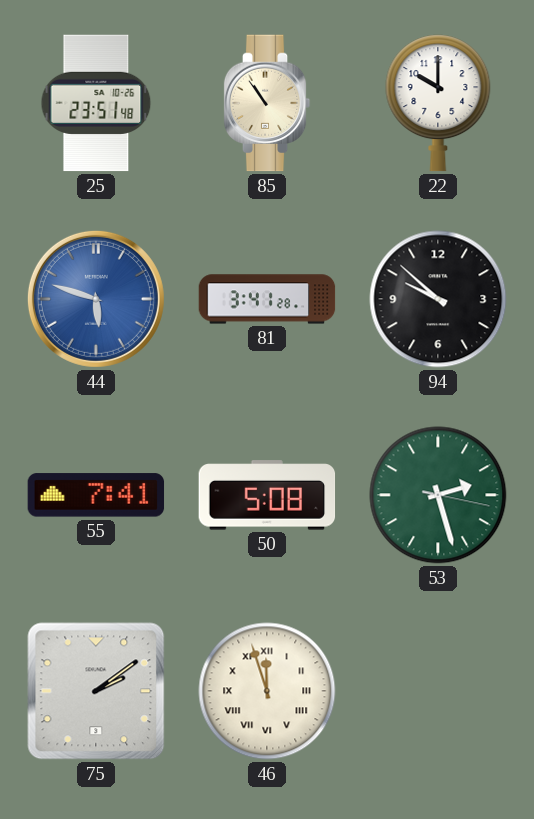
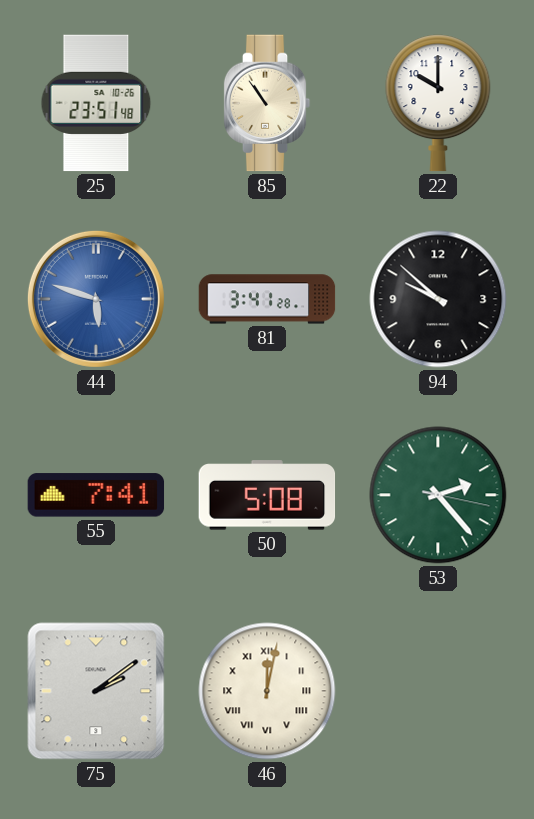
53: 2:27 -> 2:23
46: 11:57 -> 12:02
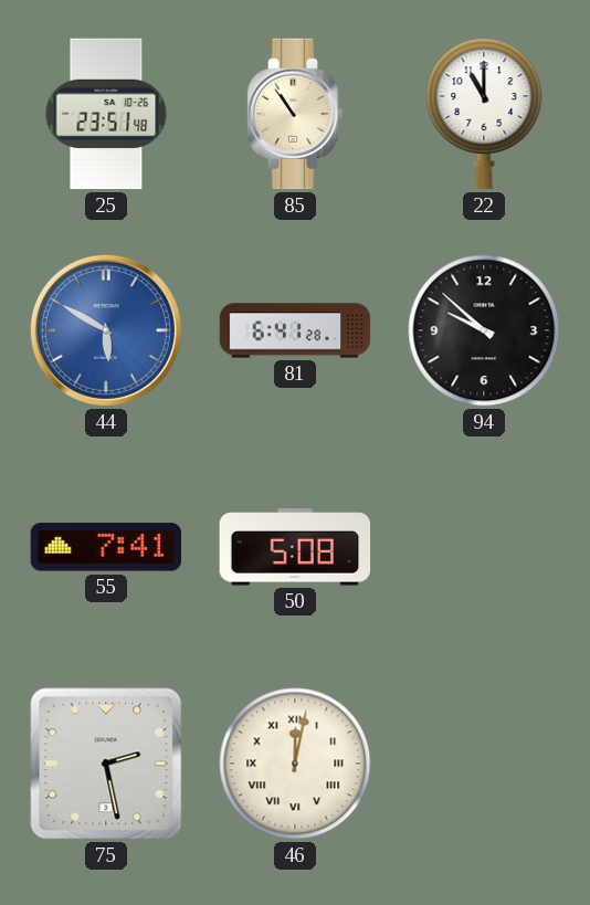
22: 10:00 -> 11:00
44: 5:48 -> 5:50
81: 3:41 -> 6:41
53: 2:23 -> none
75: 2:09 -> 2:28
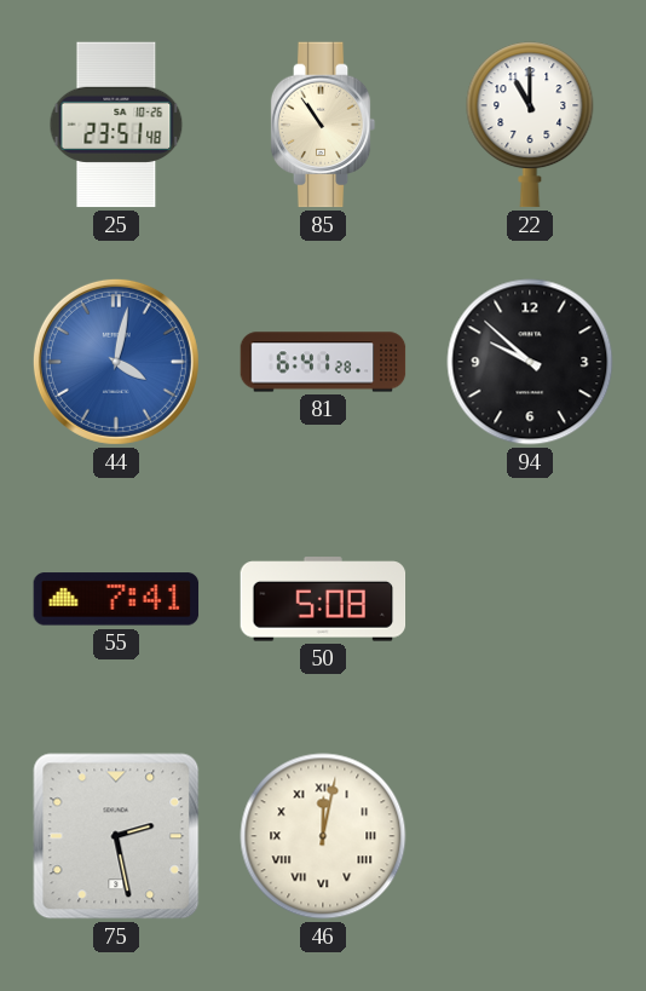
44: 5:50 -> 4:02
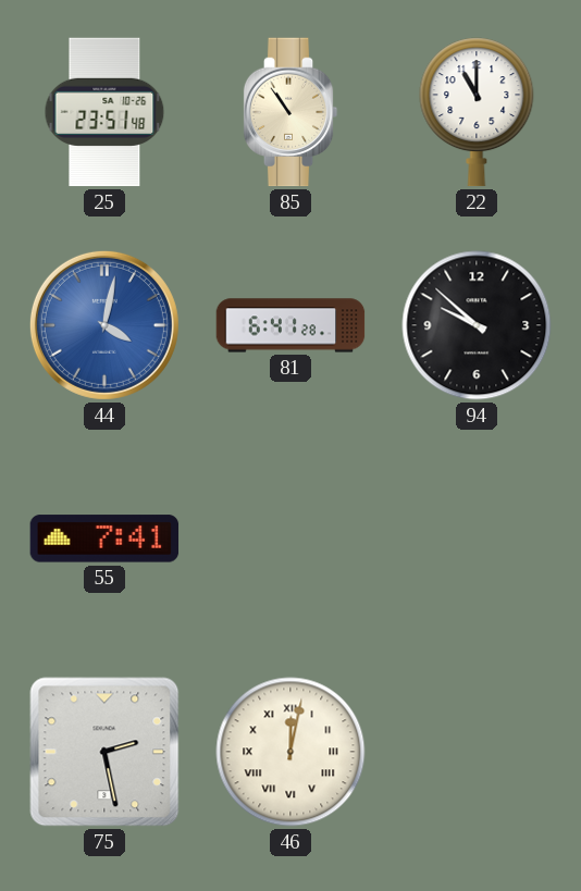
50: 5:08 -> none
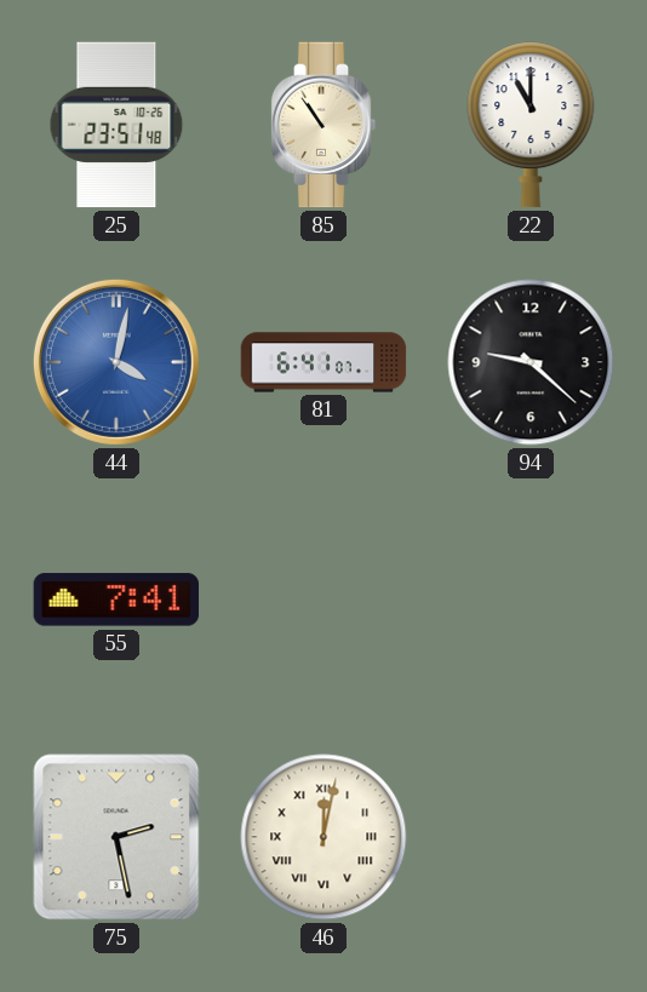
81: 6:41:28 -> 6:41:07
94: 9:52 -> 9:22
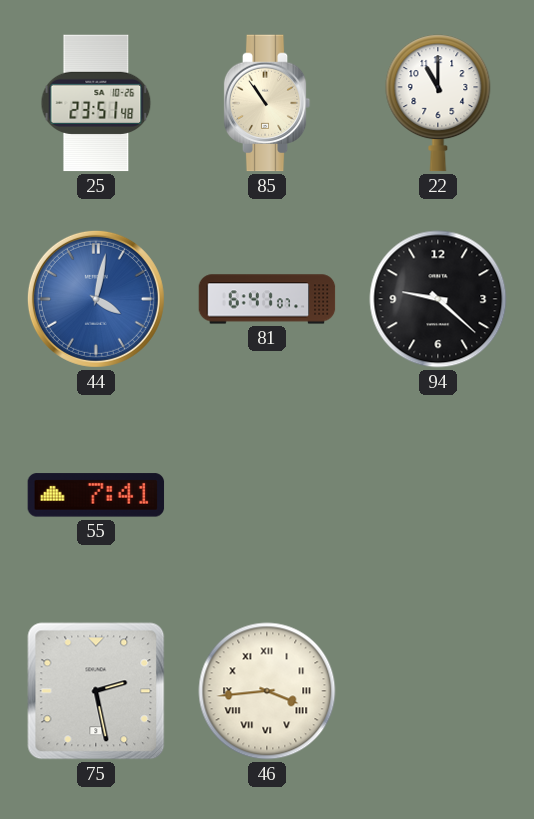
46: 12:02 -> 3:44
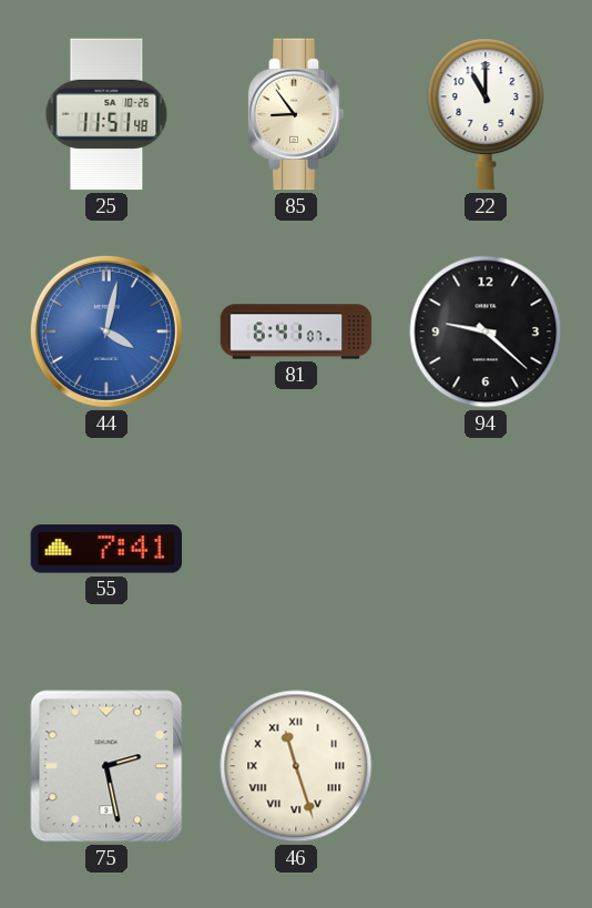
25: 23:51 -> 11:51
85: 10:54 -> 8:54
46: 3:44 -> 11:27
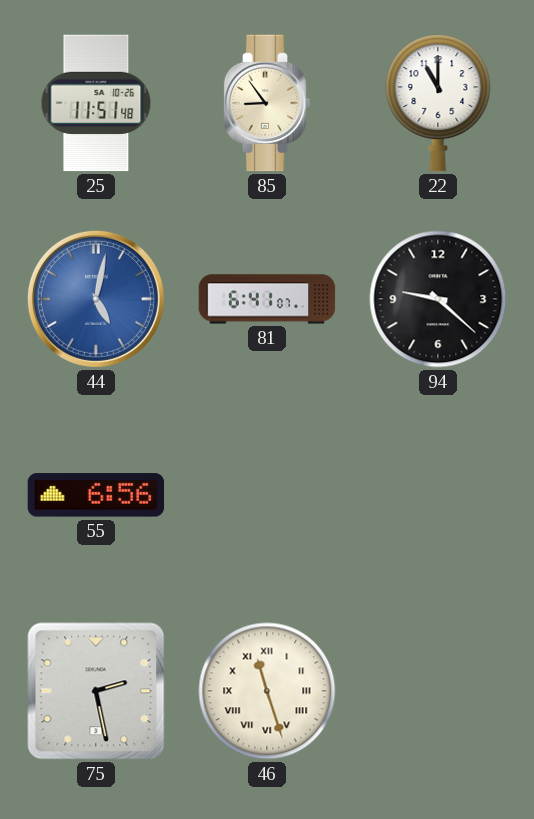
44: 4:02 -> 5:02
55: 7:41 -> 6:56
